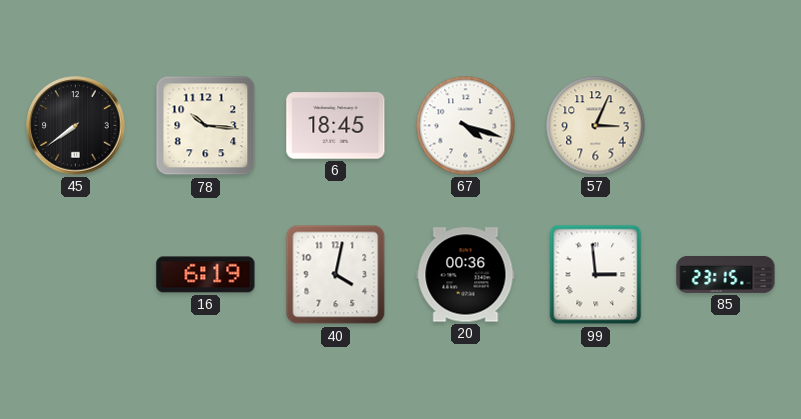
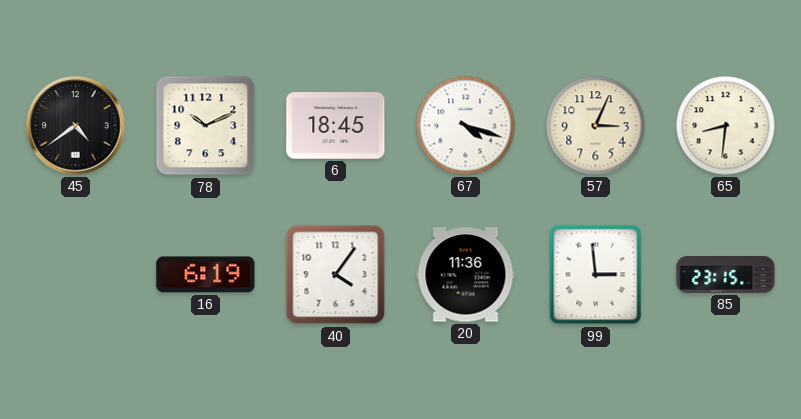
45: 7:39 -> 4:39
78: 10:16 -> 10:11
65: none -> 8:31
40: 4:02 -> 4:06
20: 00:36 -> 11:36
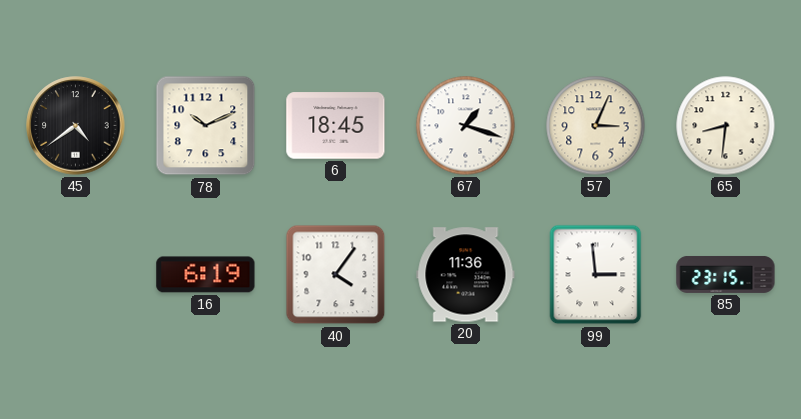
67: 4:18 -> 1:18
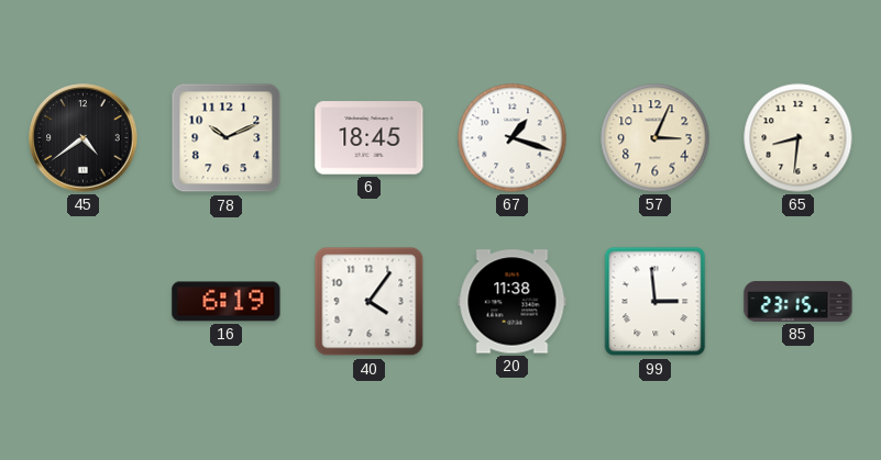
20: 11:36 -> 11:38
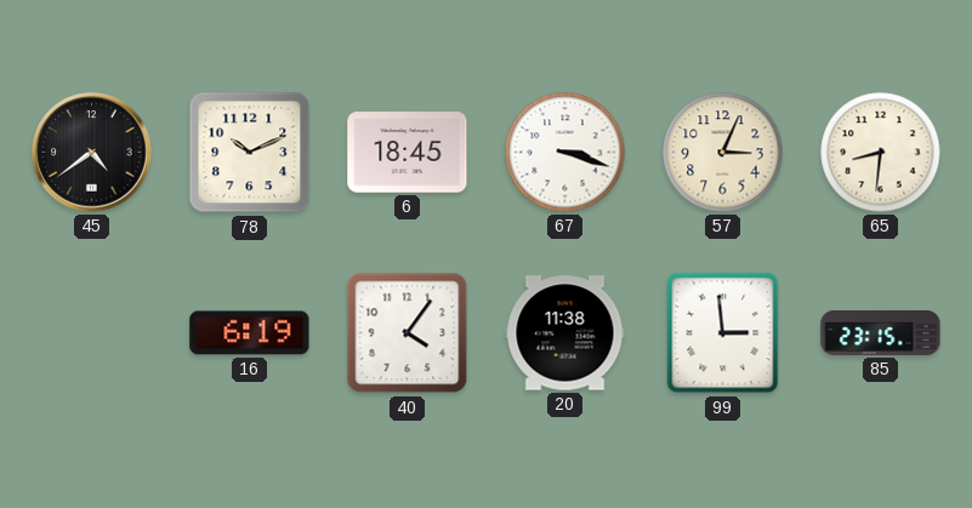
67: 1:18 -> 3:18
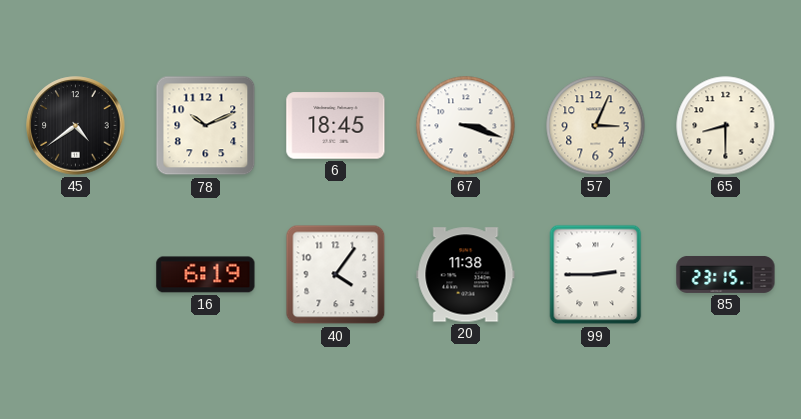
65: 8:31 -> 8:30
99: 2:59 -> 2:45
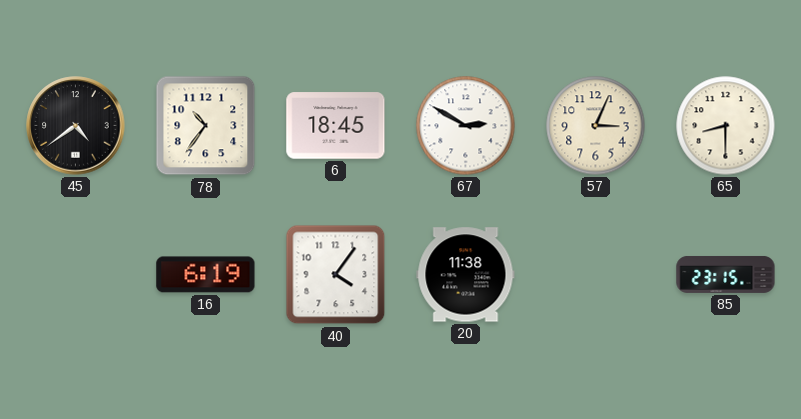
78: 10:11 -> 10:36
67: 3:18 -> 2:50
99: 2:45 -> none
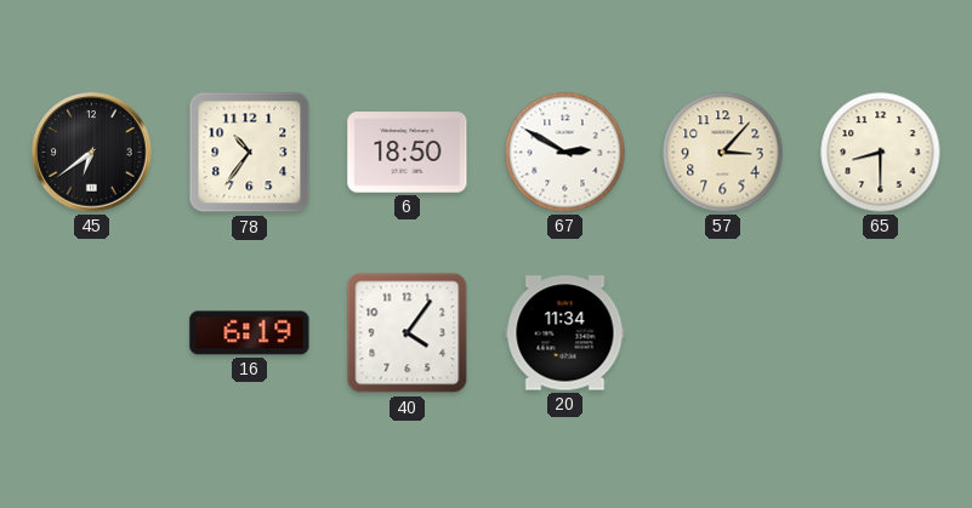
45: 4:39 -> 6:39
6: 18:45 -> 18:50
57: 3:04 -> 3:07
20: 11:38 -> 11:34
85: 23:15 -> none
